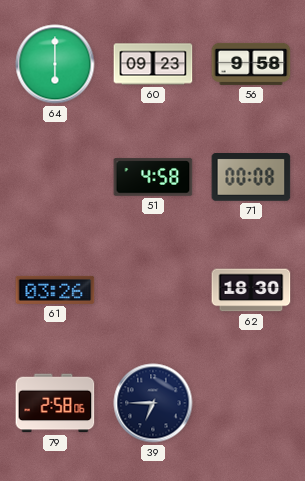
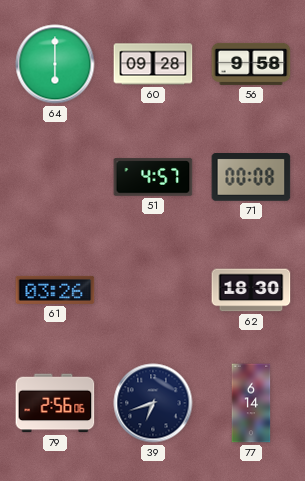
60: 09:23 -> 09:28
51: 4:58 -> 4:57
79: 2:58 -> 2:56
39: 6:45 -> 6:42
77: none -> 6:14
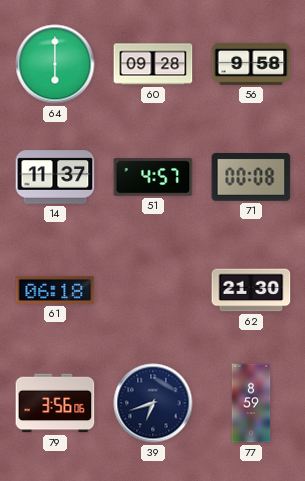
14: none -> 11:37
61: 03:26 -> 06:18
62: 18:30 -> 21:30
79: 2:56 -> 3:56
77: 6:14 -> 8:59
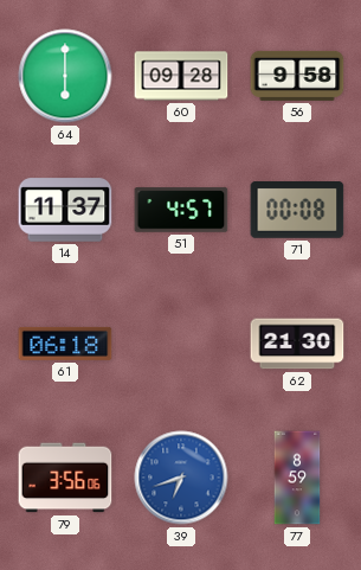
39 dial: navy -> blue
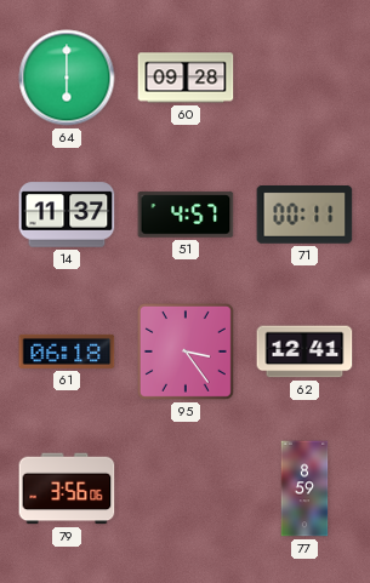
56: 9:58 -> none
71: 00:08 -> 00:11
95: none -> 3:24
62: 21:30 -> 12:41
39: 6:42 -> none
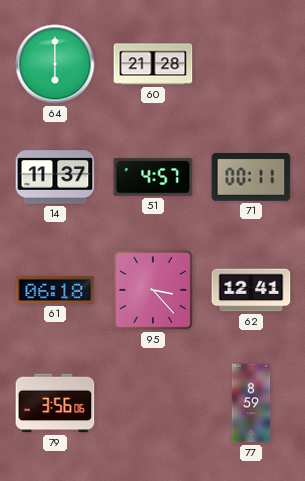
60: 09:28 -> 21:28
95: 3:24 -> 3:23
